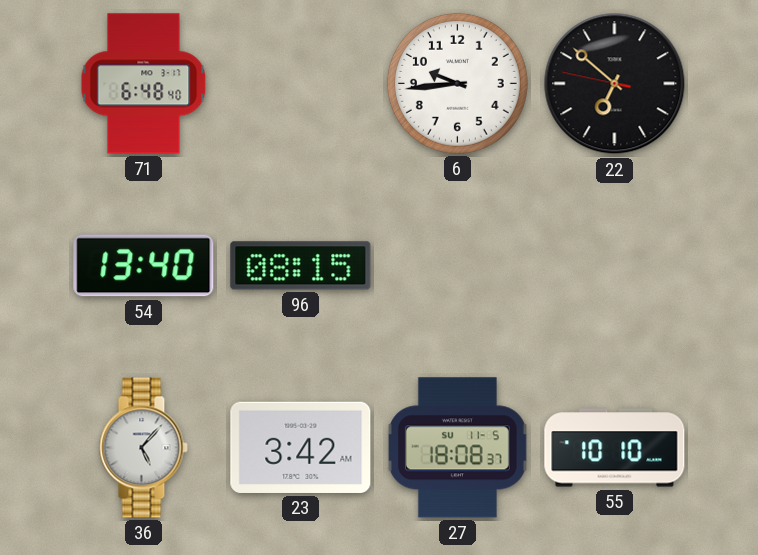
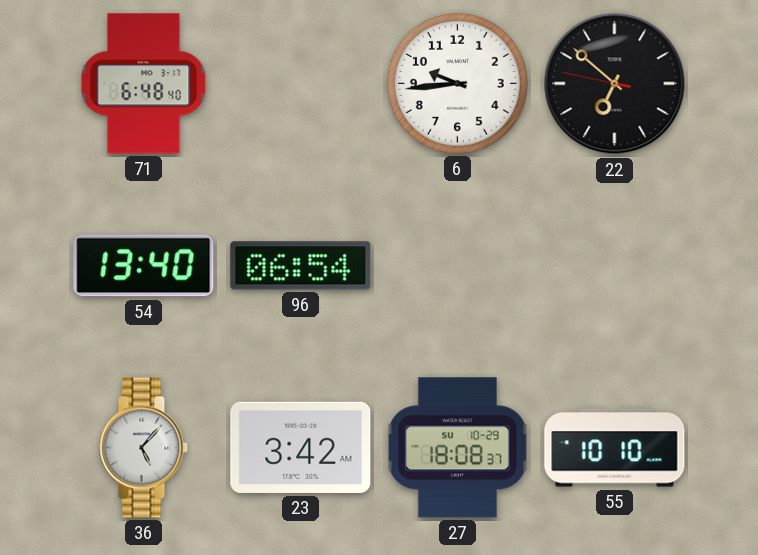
96: 08:15 -> 06:54
27 date: SU 11-5 -> SU 10-29
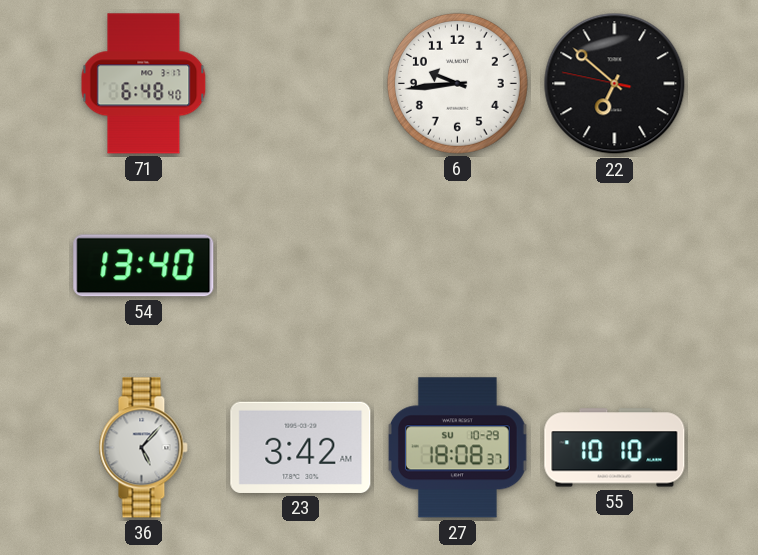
96: 06:54 -> none
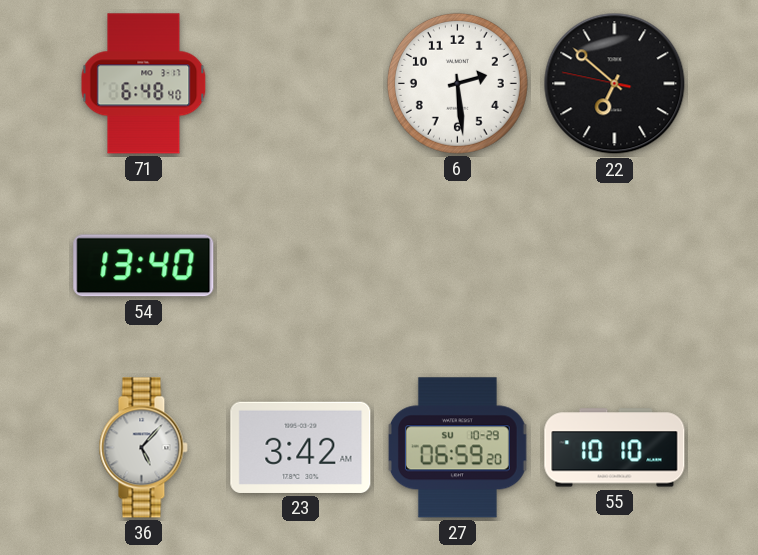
6: 9:44 -> 2:29
27: 18:08 -> 06:59
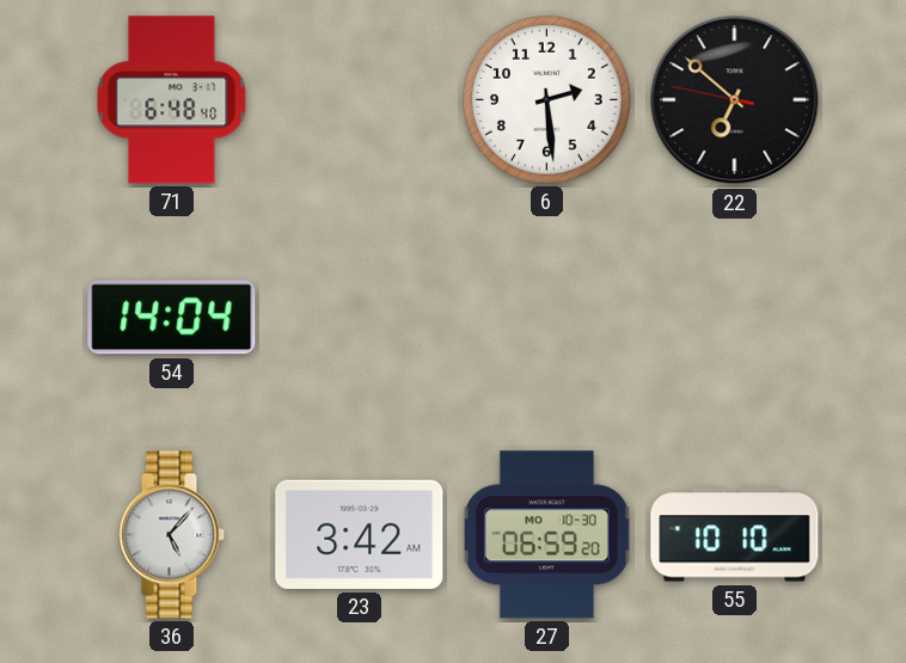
54: 13:40 -> 14:04
27 date: SU 10-29 -> MO 10-30
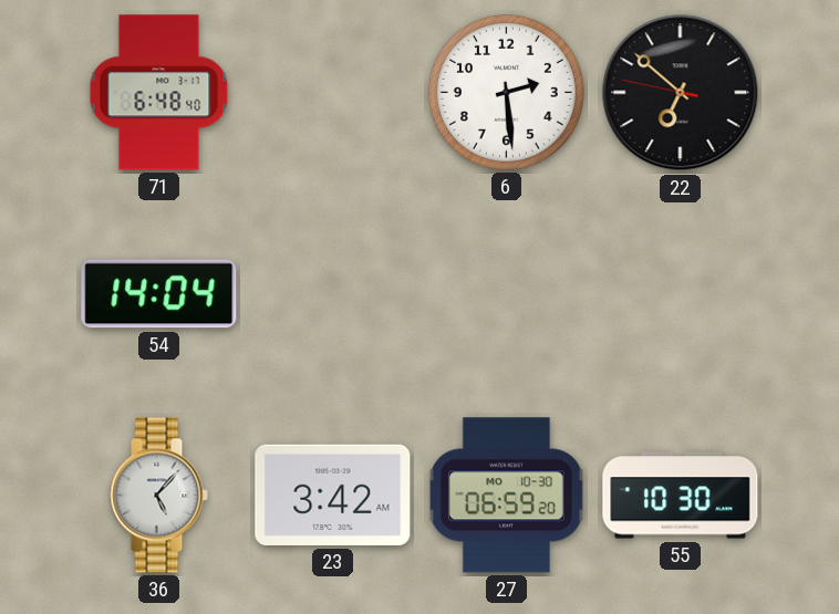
55: 10:10 -> 10:30
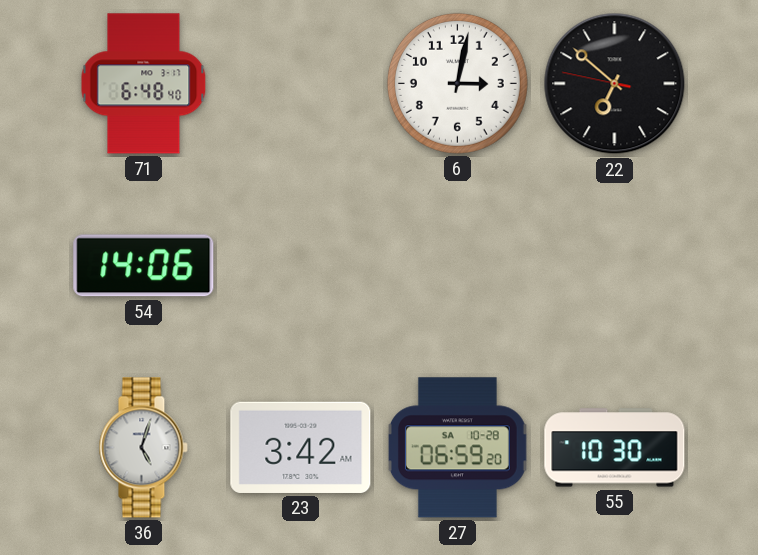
6: 2:29 -> 3:02
54: 14:04 -> 14:06
36: 5:07 -> 5:03
27 date: MO 10-30 -> SA 10-28
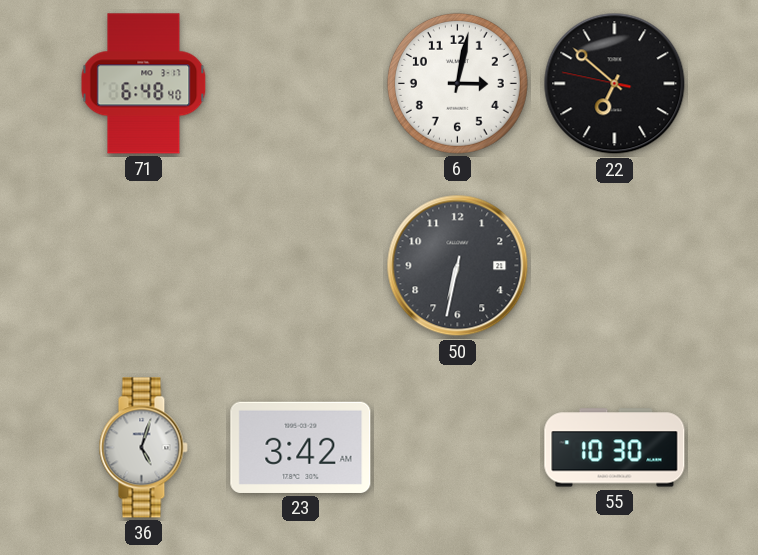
54: 14:06 -> none
50: none -> 6:32
27: 06:59 -> none
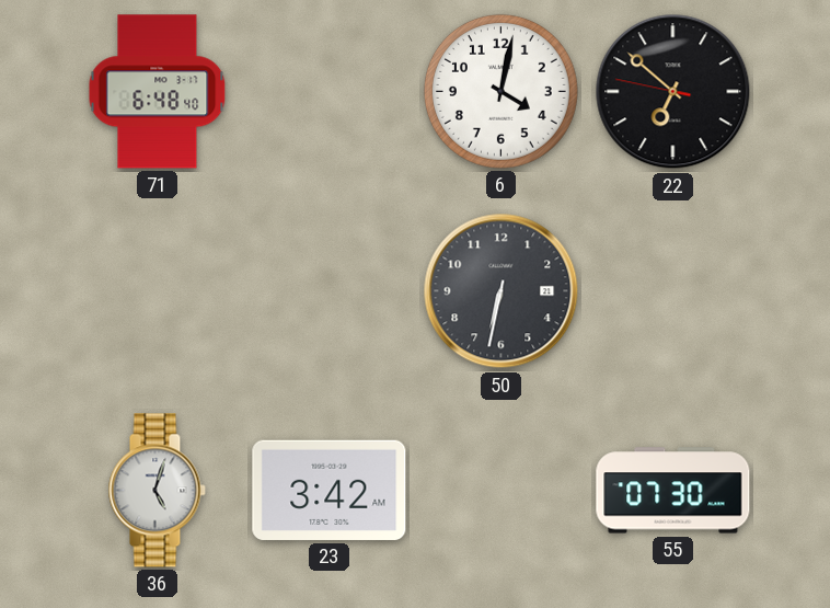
6: 3:02 -> 4:02
55: 10:30 -> 07:30
